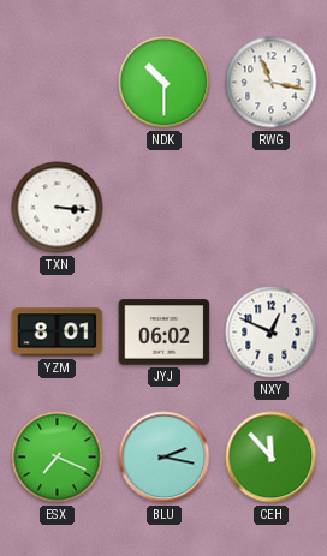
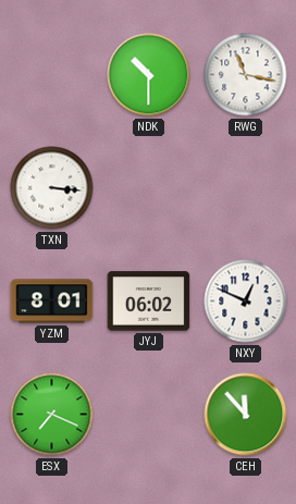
BLU: 2:17 -> none
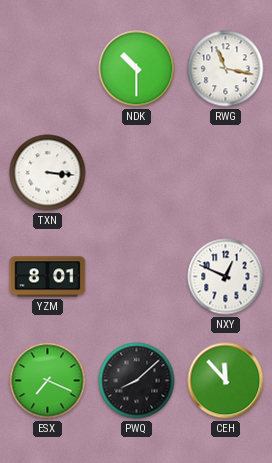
JYJ: 06:02 -> none
PWQ: none -> 8:08
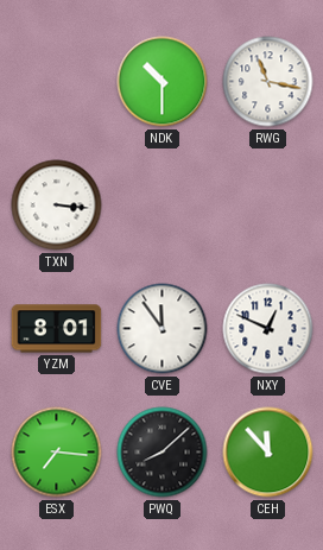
CVE: none -> 11:54
ESX: 7:19 -> 7:16
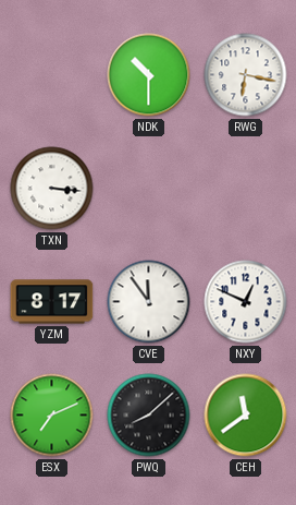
RWG: 11:17 -> 6:17
YZM: 8:01 -> 8:17
ESX: 7:16 -> 7:11
CEH: 11:53 -> 11:39
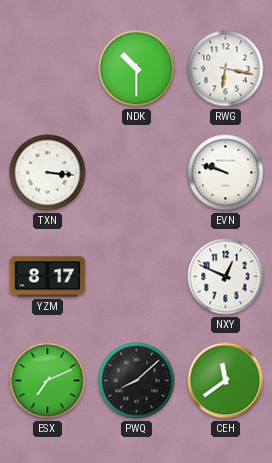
EVN: none -> 9:48
CVE: 11:54 -> none
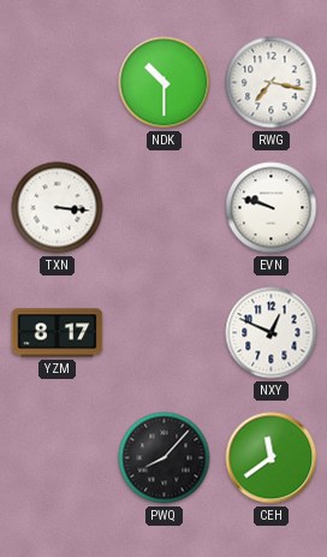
RWG: 6:17 -> 7:17
ESX: 7:11 -> none
PWQ: 8:08 -> 8:07
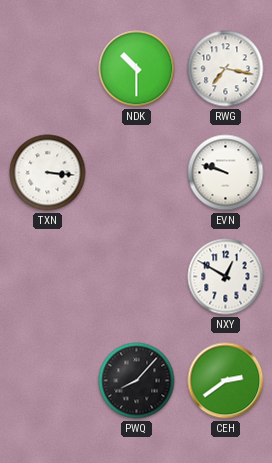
YZM: 8:17 -> none
NXY: 12:49 -> 12:50
CEH: 11:39 -> 2:39
